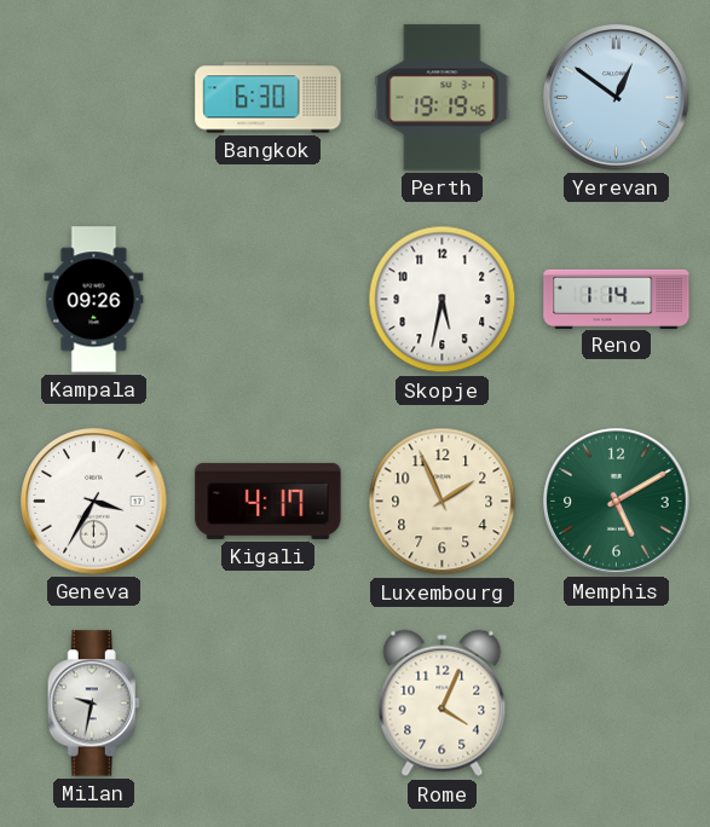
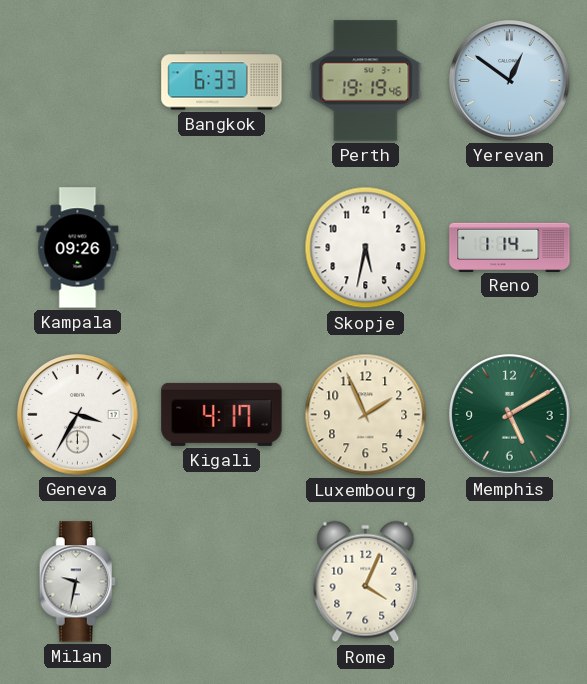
Bangkok: 6:30 -> 6:33
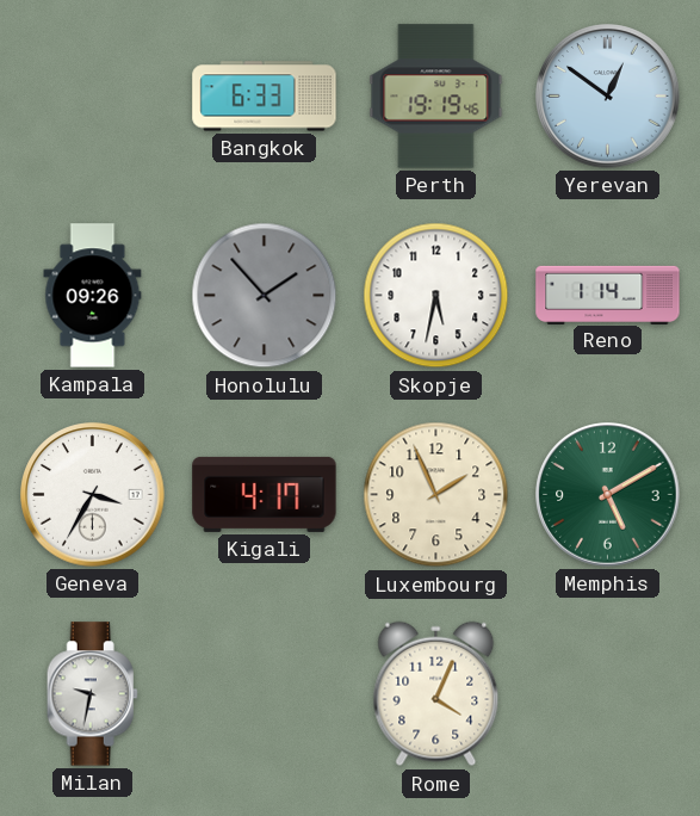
Honolulu: none -> 1:53
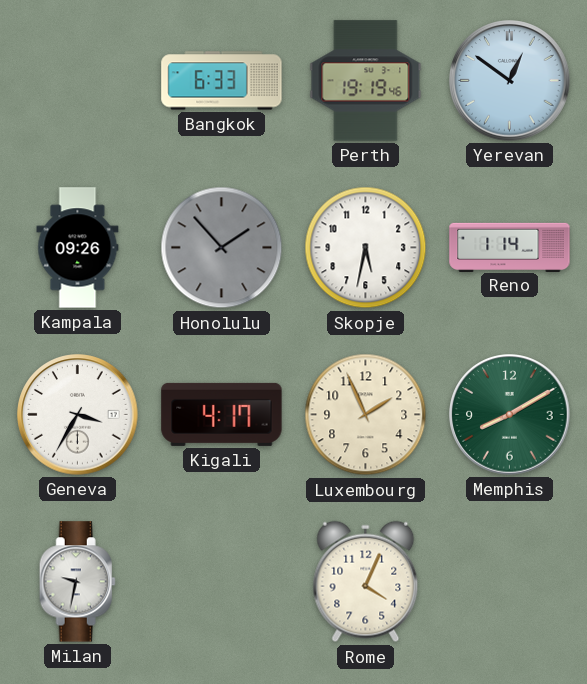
Memphis: 5:10 -> 8:10
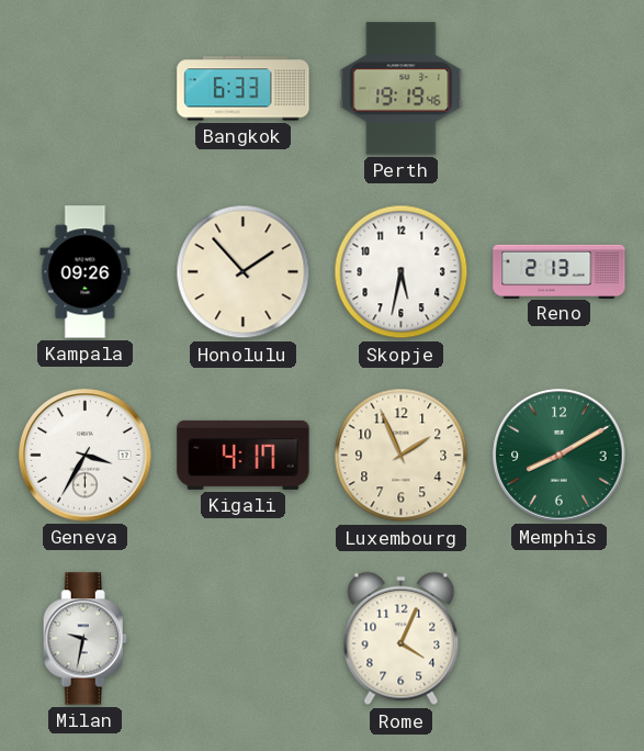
Yerevan: 12:51 -> none
Honolulu dial: grey -> cream
Reno: 1:14 -> 2:13
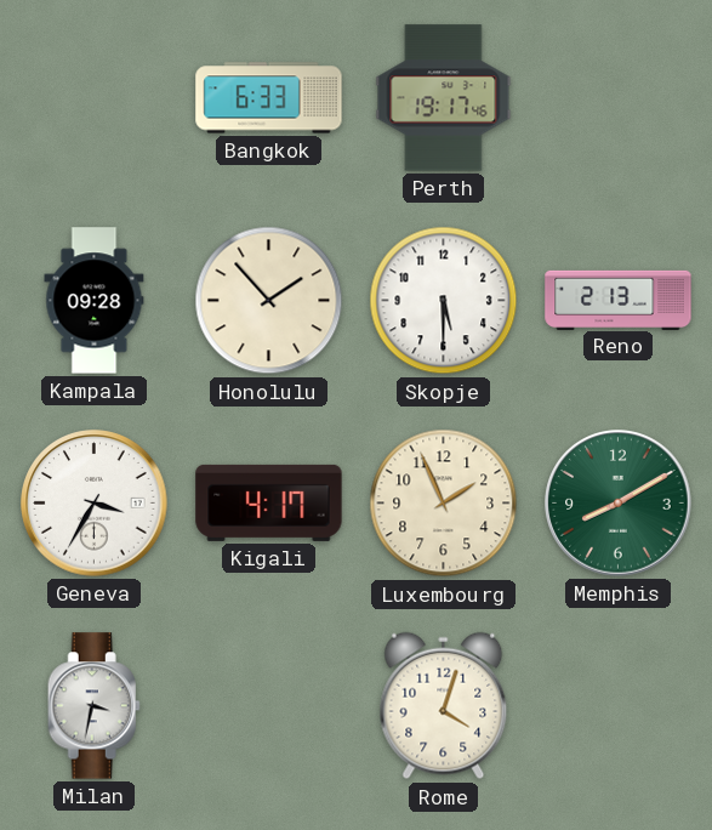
Perth: 19:19 -> 19:17
Kampala: 09:26 -> 09:28
Skopje: 5:32 -> 5:30
Milan: 9:32 -> 3:32
Rome: 4:04 -> 4:03
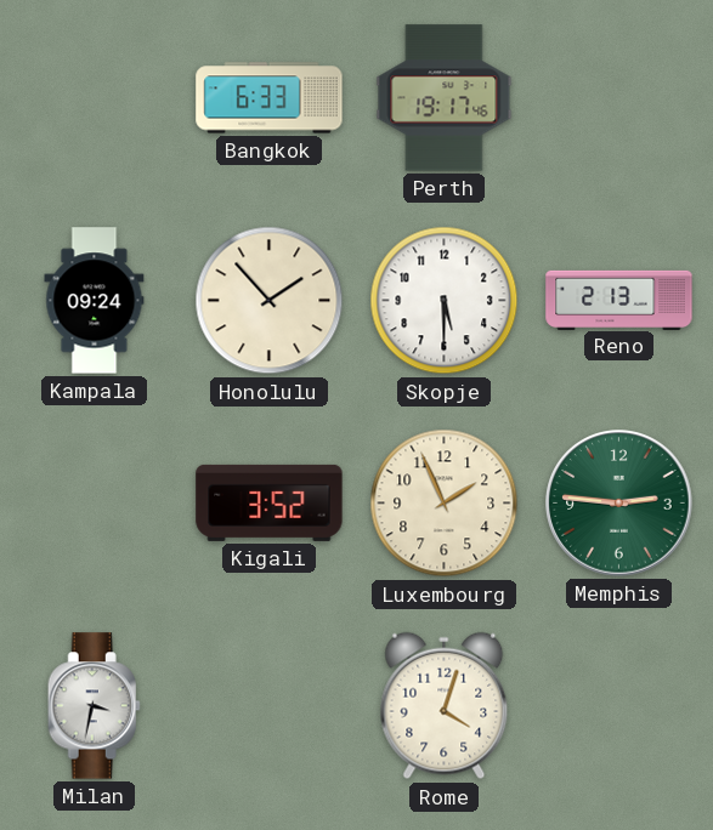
Kampala: 09:28 -> 09:24
Geneva: 3:35 -> none
Kigali: 4:17 -> 3:52
Memphis: 8:10 -> 2:46
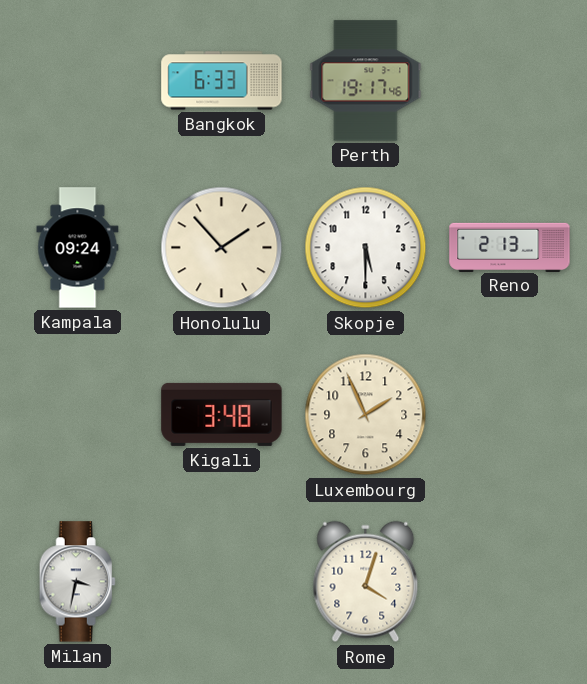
Kigali: 3:52 -> 3:48
Memphis: 2:46 -> none
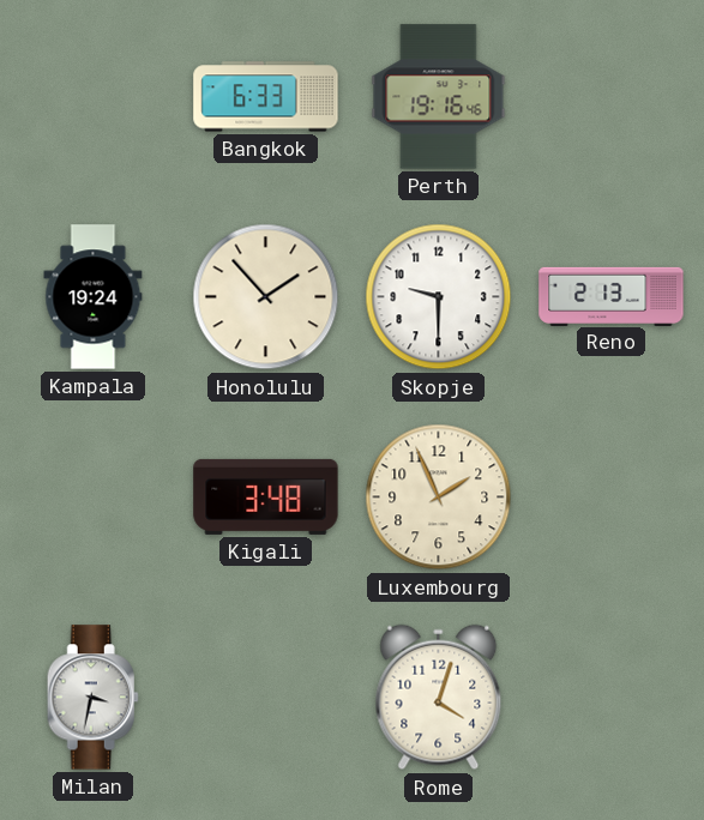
Perth: 19:17 -> 19:16
Kampala: 09:24 -> 19:24
Skopje: 5:30 -> 9:30
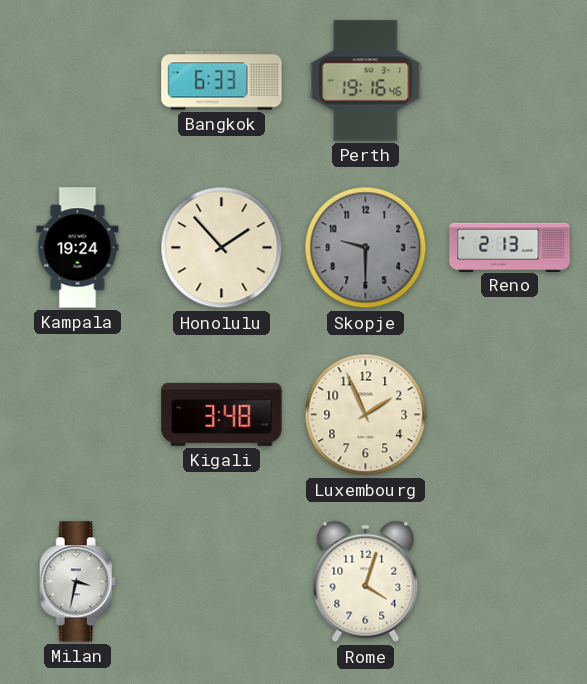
Skopje dial: white -> grey
